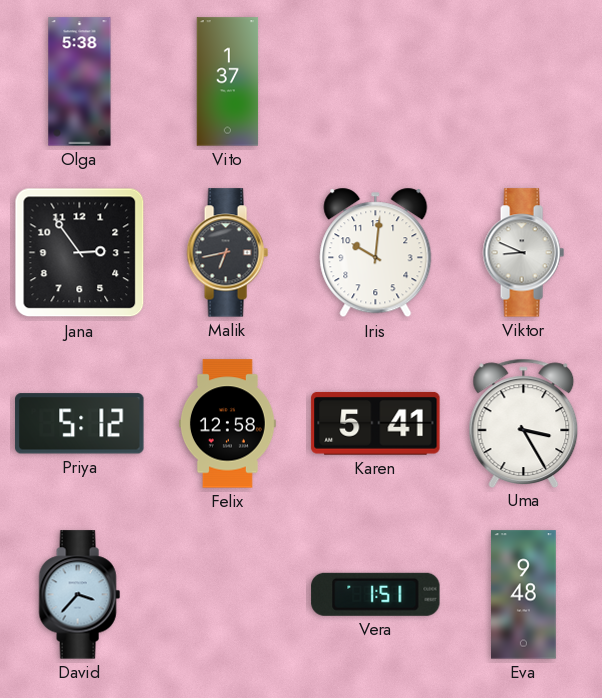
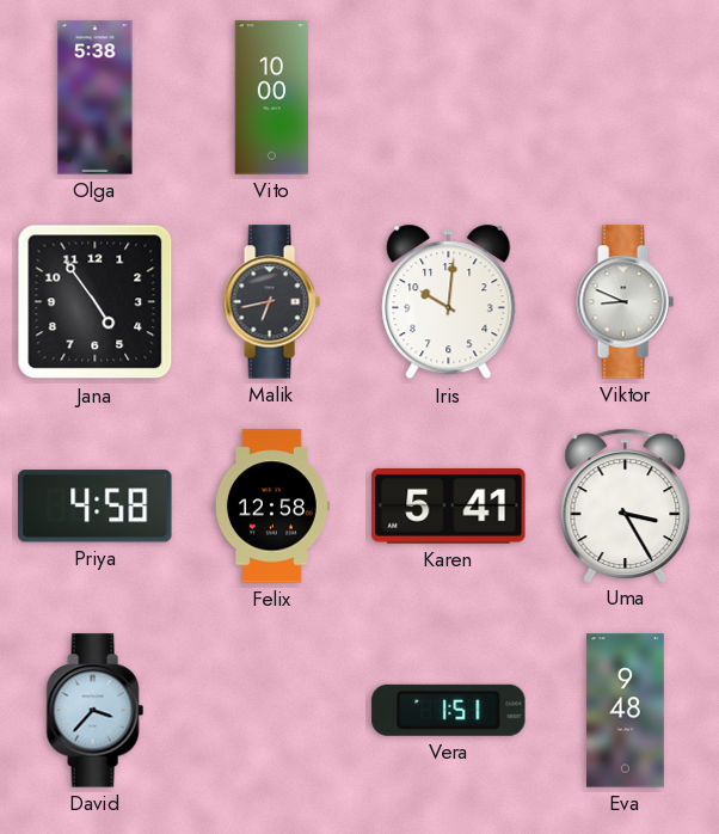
Vito: 1:37 -> 10:00
Jana: 2:54 -> 4:54
Priya: 5:12 -> 4:58
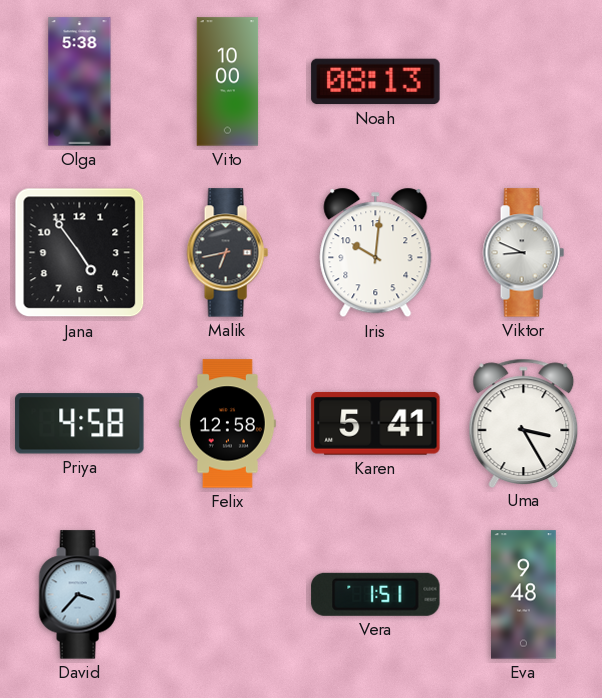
Noah: none -> 08:13
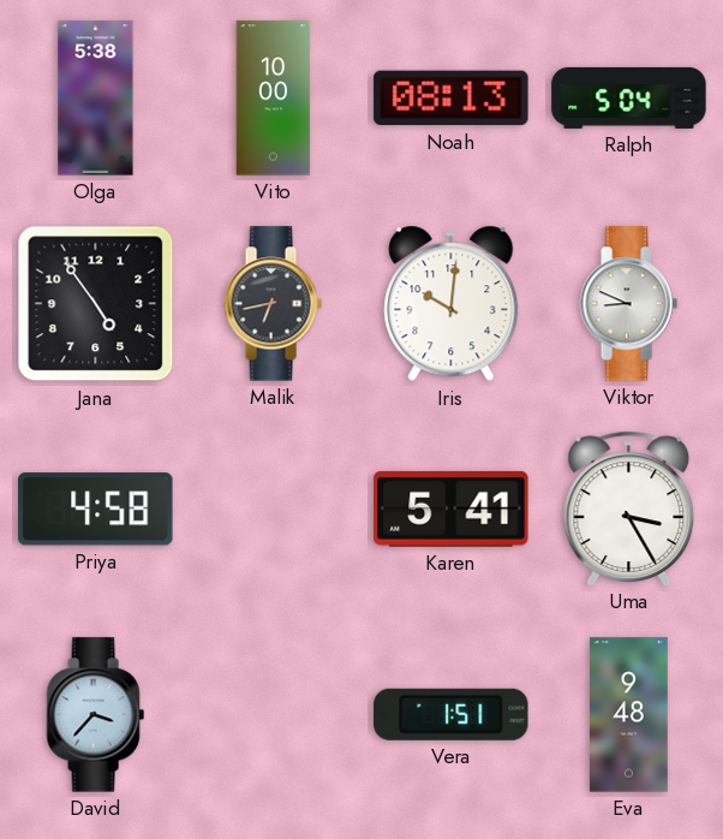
Ralph: none -> 5:04
Felix: 12:58 -> none
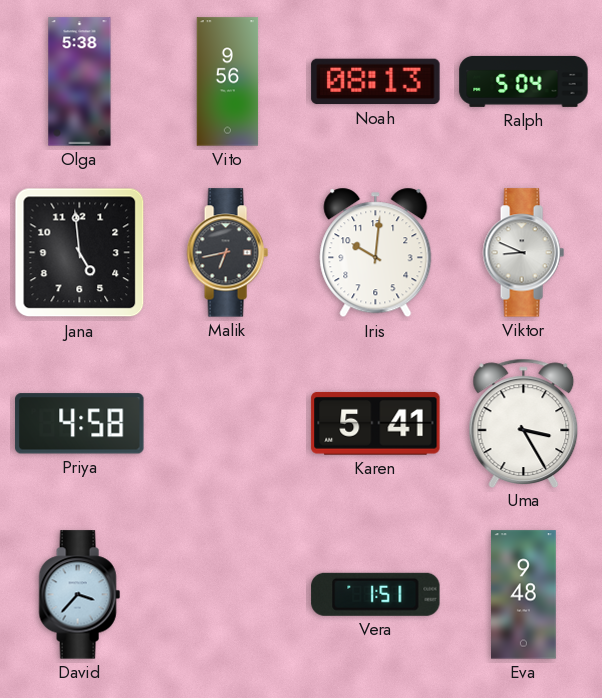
Vito: 10:00 -> 9:56
Jana: 4:54 -> 4:59
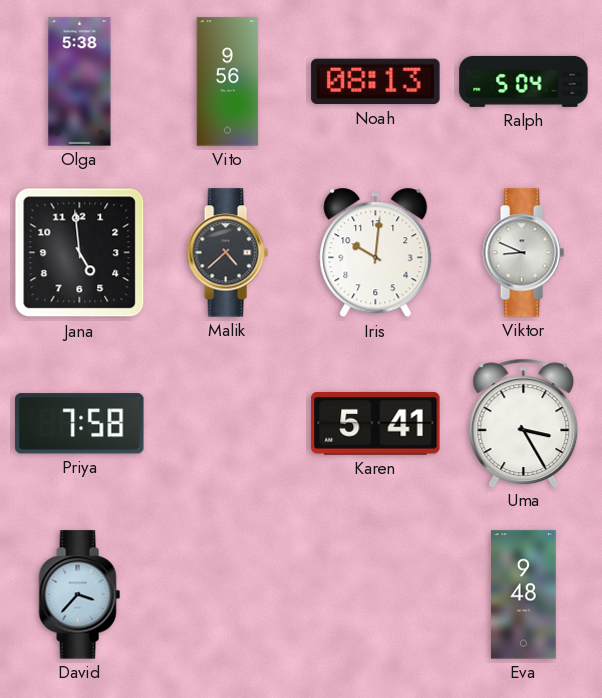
Malik: 6:43 -> 4:38
Priya: 4:58 -> 7:58
Vera: 1:51 -> none
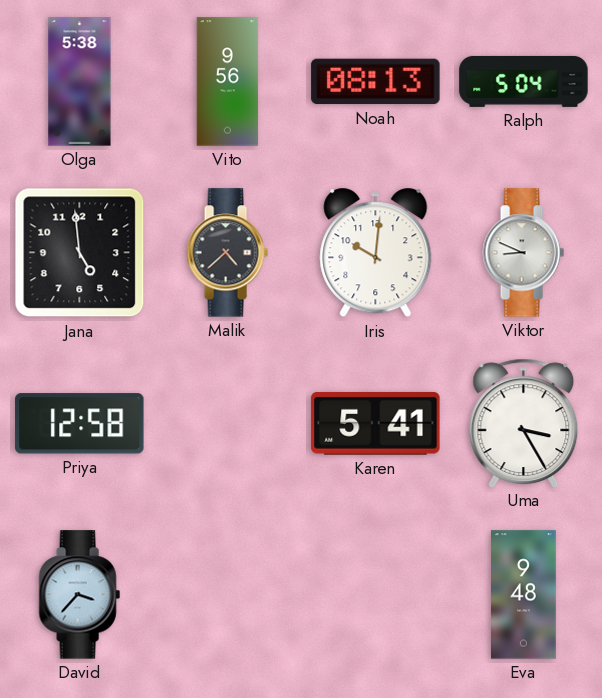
Priya: 7:58 -> 12:58
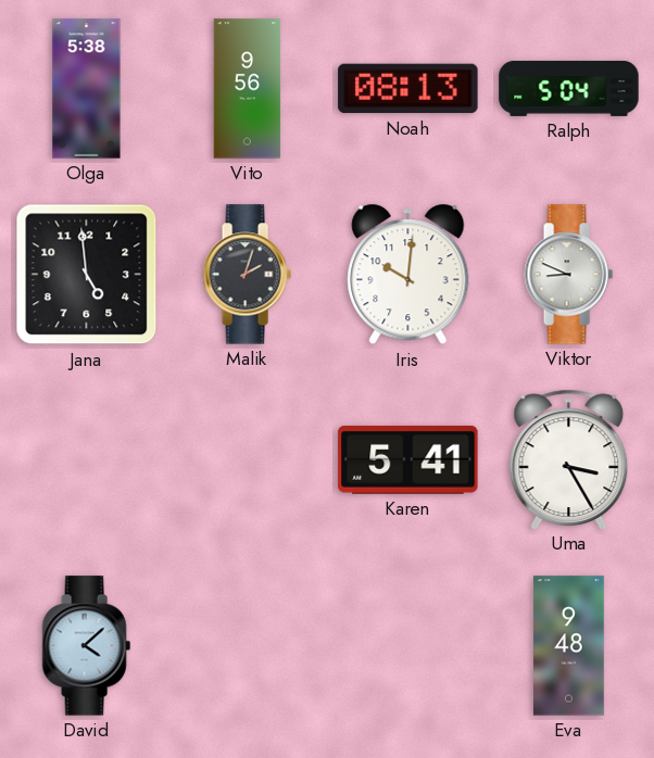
Malik: 4:38 -> 2:03
Priya: 12:58 -> none
David: 3:37 -> 4:08
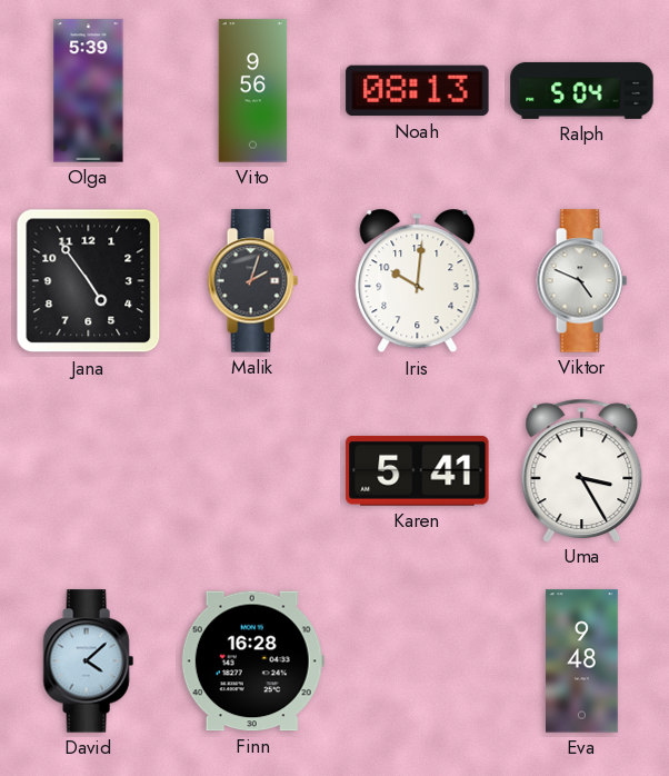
Olga: 5:38 -> 5:39
Jana: 4:59 -> 4:54
Viktor: 8:49 -> 4:49
Finn: none -> 16:28
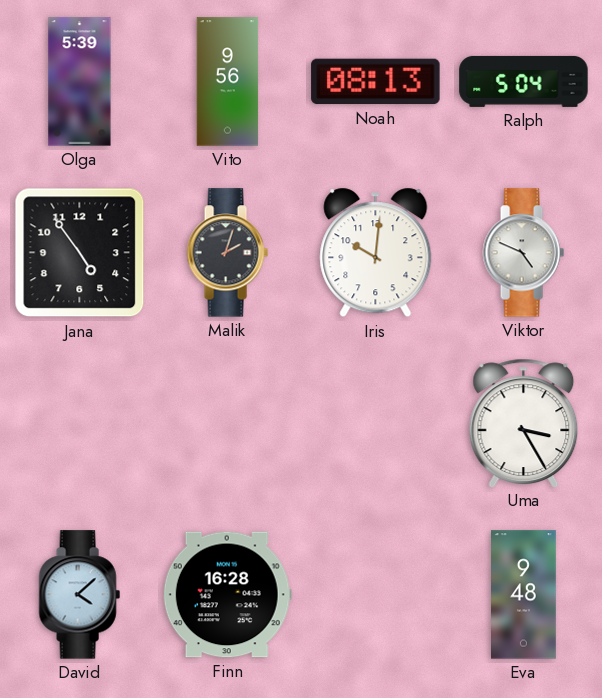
Karen: 5:41 -> none
